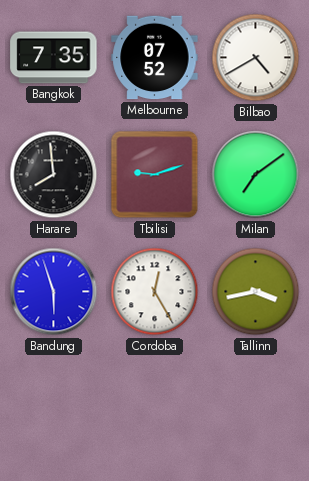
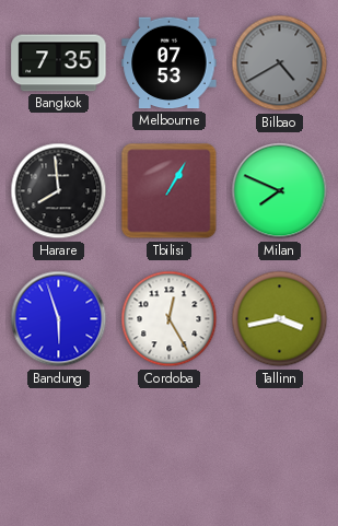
Melbourne: 07:52 -> 07:53
Bilbao dial: white -> grey
Tbilisi: 9:12 -> 1:05
Milan: 7:09 -> 7:49
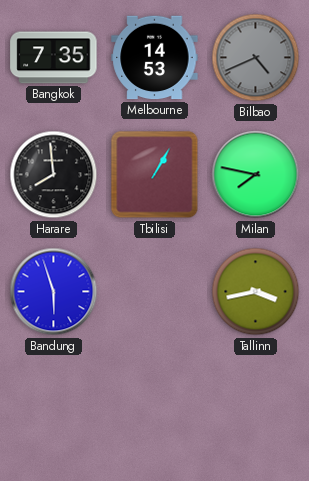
Melbourne: 07:53 -> 14:53
Bilbao: 4:40 -> 4:41
Milan: 7:49 -> 7:47
Cordoba: 12:25 -> none
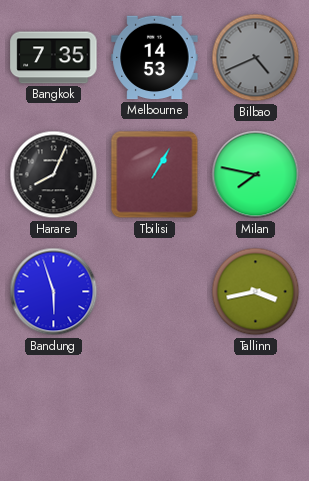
Harare: 7:59 -> 8:04
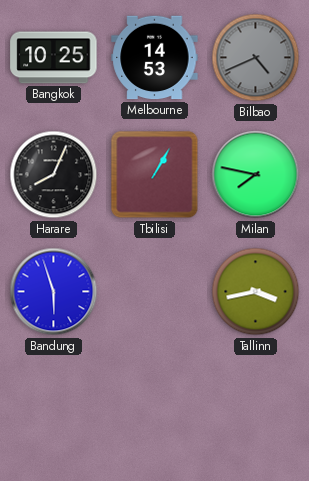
Bangkok: 7:35 -> 10:25
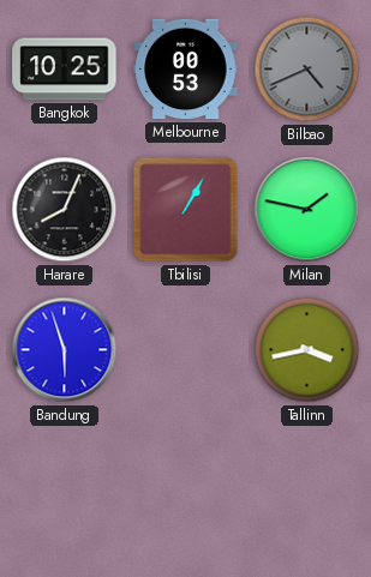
Melbourne: 14:53 -> 00:53
Milan: 7:47 -> 1:47
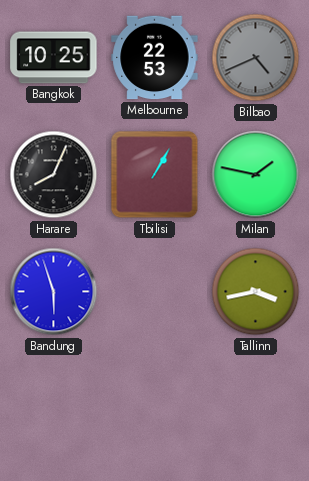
Melbourne: 00:53 -> 22:53
